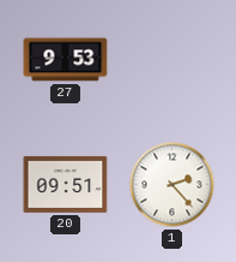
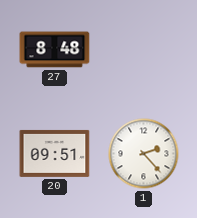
27: 9:53 -> 8:48
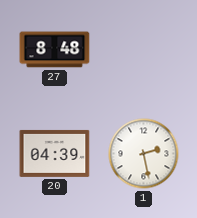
20: 09:51 -> 04:39
1: 2:23 -> 2:28
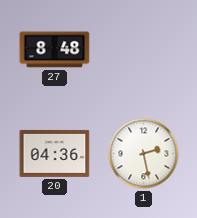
20: 04:39 -> 04:36
